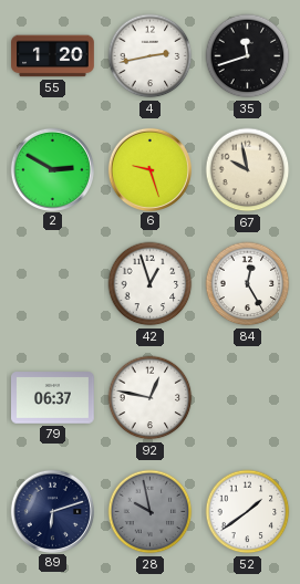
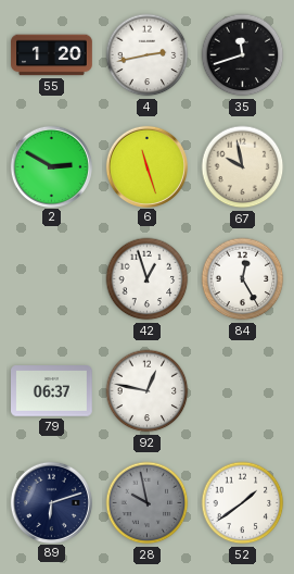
6: 9:27 -> 11:27
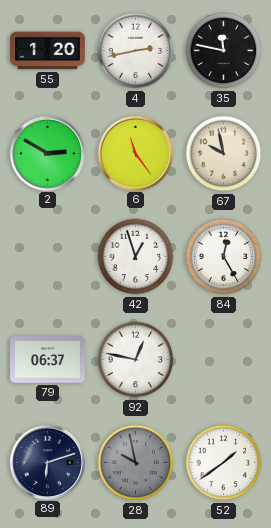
35: 11:42 -> 11:47
6: 11:27 -> 11:24
